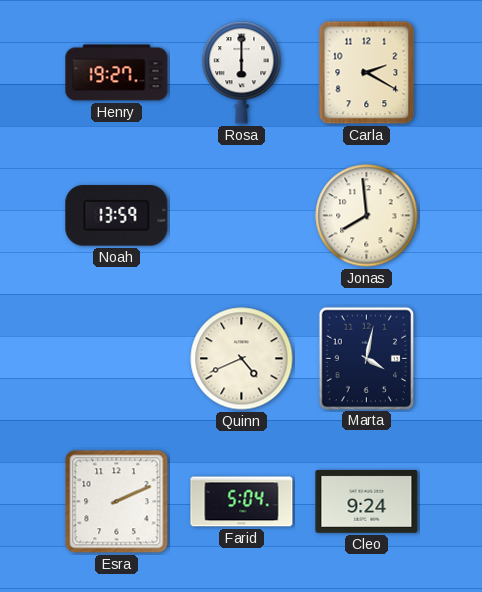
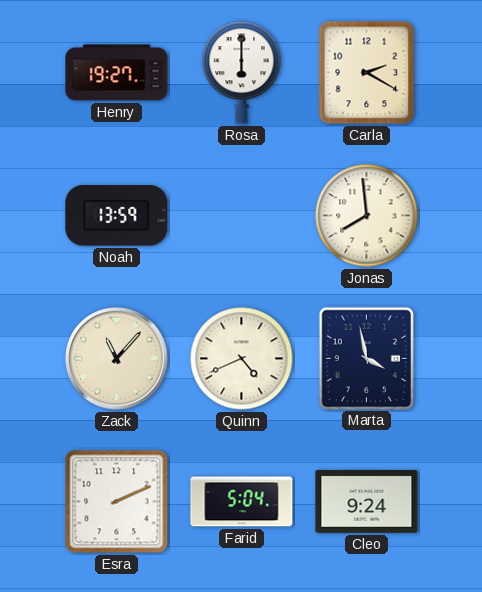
Zack: none -> 11:07
Marta: 4:02 -> 3:58
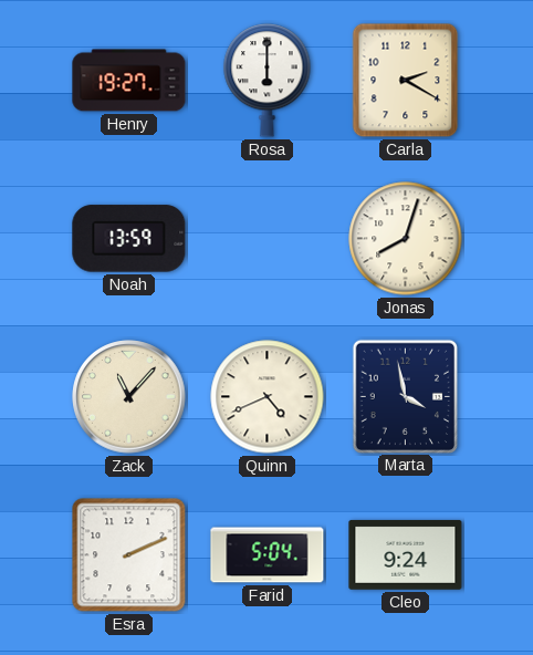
Jonas: 7:59 -> 8:03
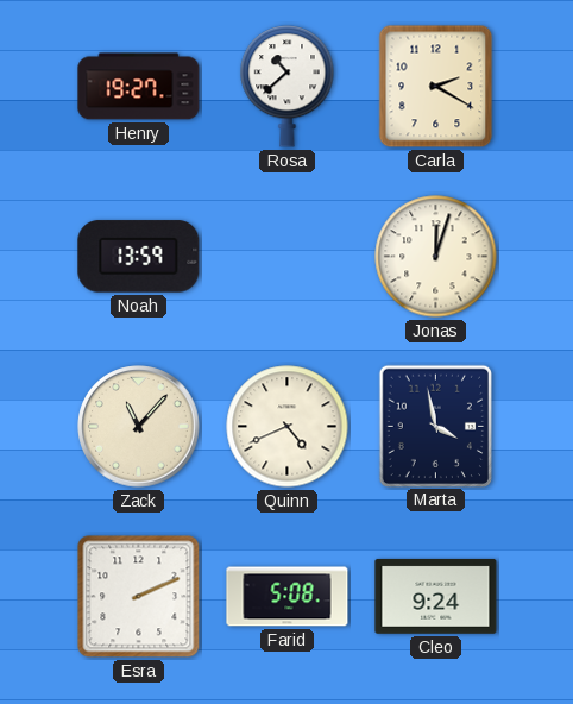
Rosa: 6:00 -> 10:38
Jonas: 8:03 -> 12:03
Farid: 5:04 -> 5:08
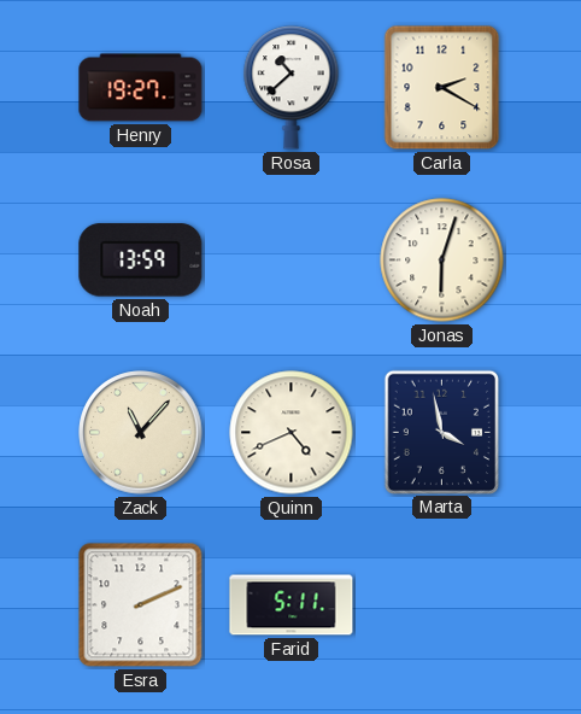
Jonas: 12:03 -> 6:03
Farid: 5:08 -> 5:11
Cleo: 9:24 -> none
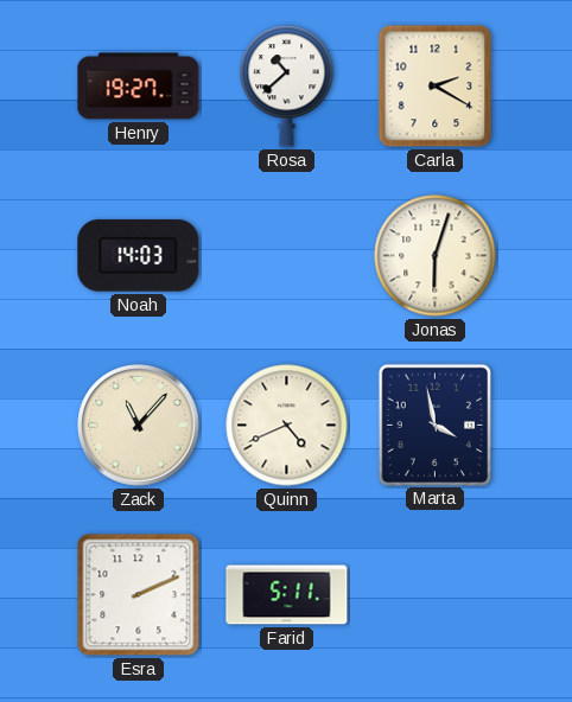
Noah: 13:59 -> 14:03
